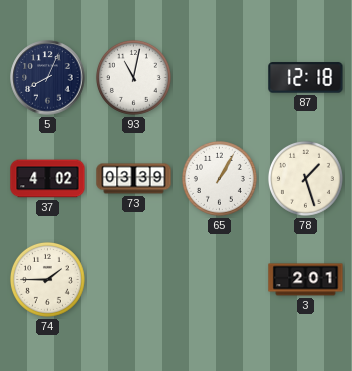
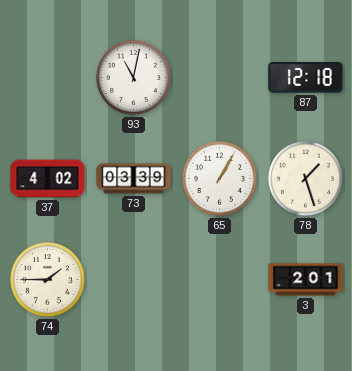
5: 8:04 -> none
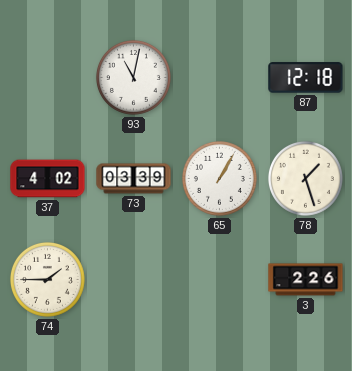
3: 2:01 -> 2:26
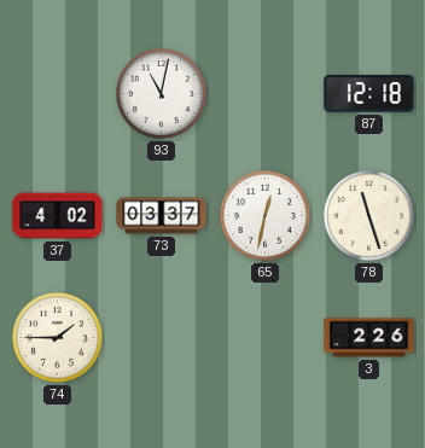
73: 03:39 -> 03:37
65: 1:05 -> 12:32
78: 1:27 -> 11:27
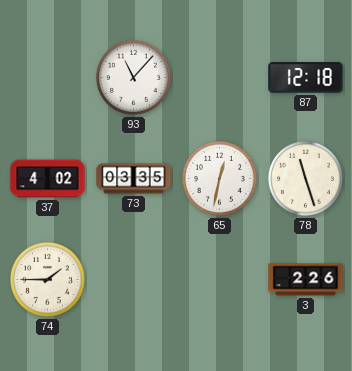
93: 11:02 -> 11:07
73: 03:37 -> 03:35
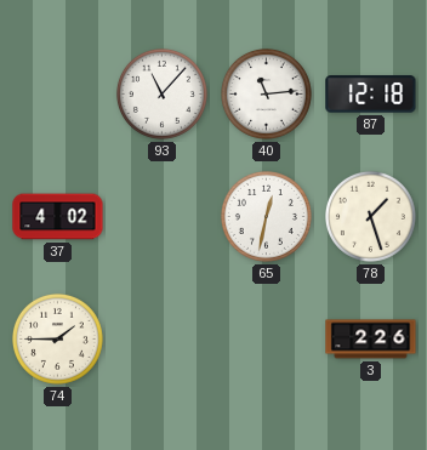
40: none -> 11:14
73: 03:35 -> none
78: 11:27 -> 1:27
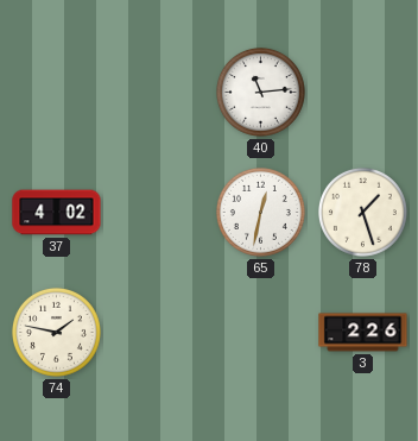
93: 11:07 -> none
87: 12:18 -> none
74: 1:45 -> 1:47
